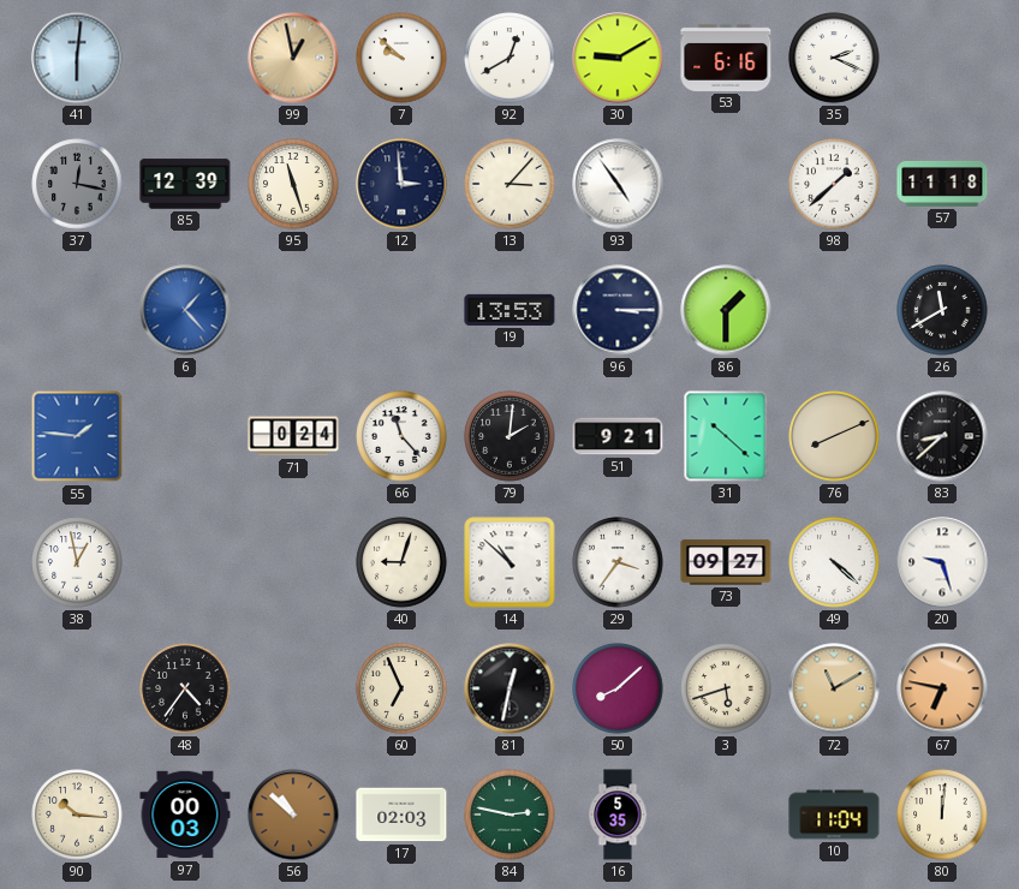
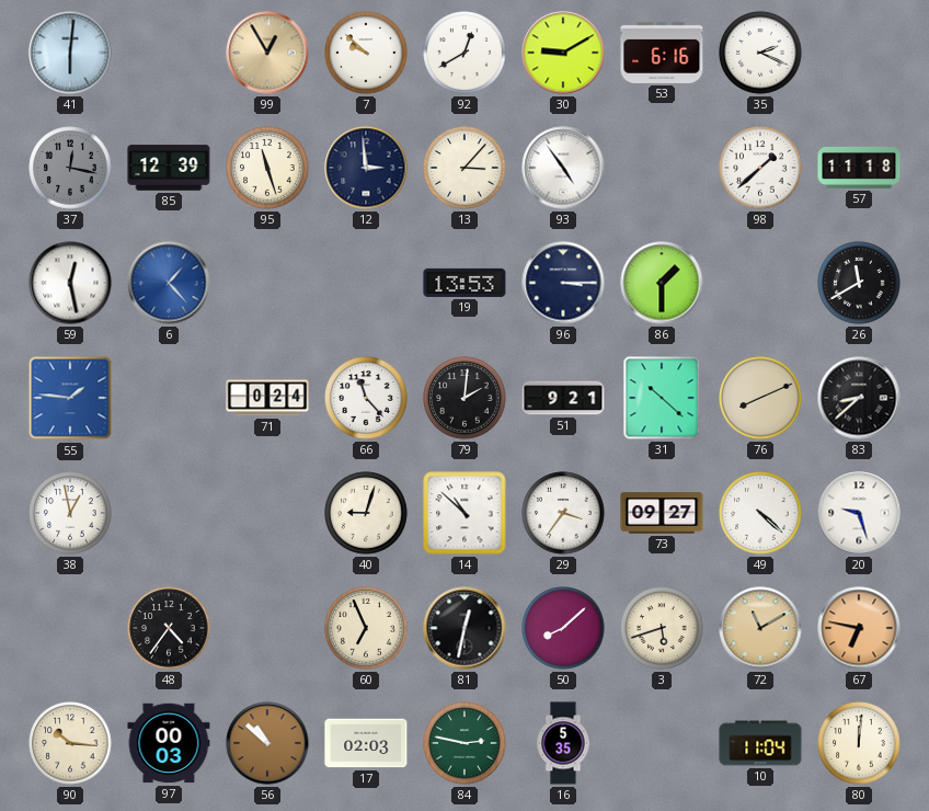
99: 12:58 -> 12:55
59: none -> 12:28
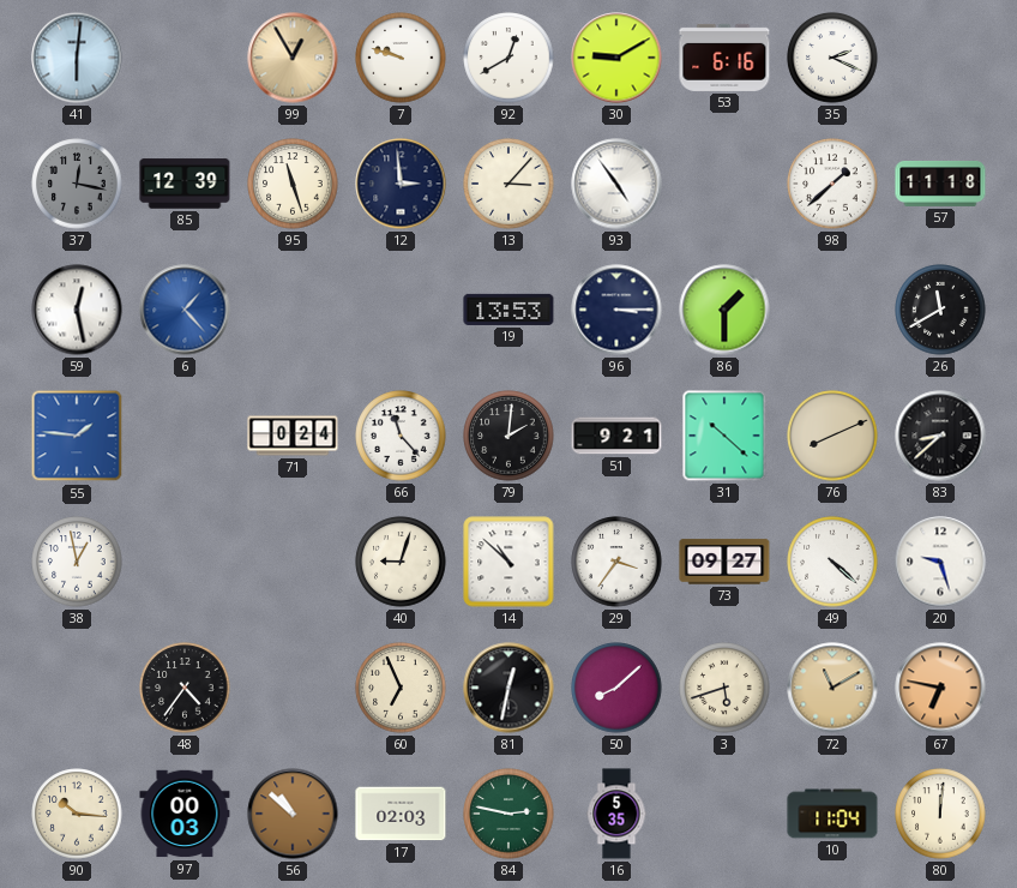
7: 9:52 -> 9:48
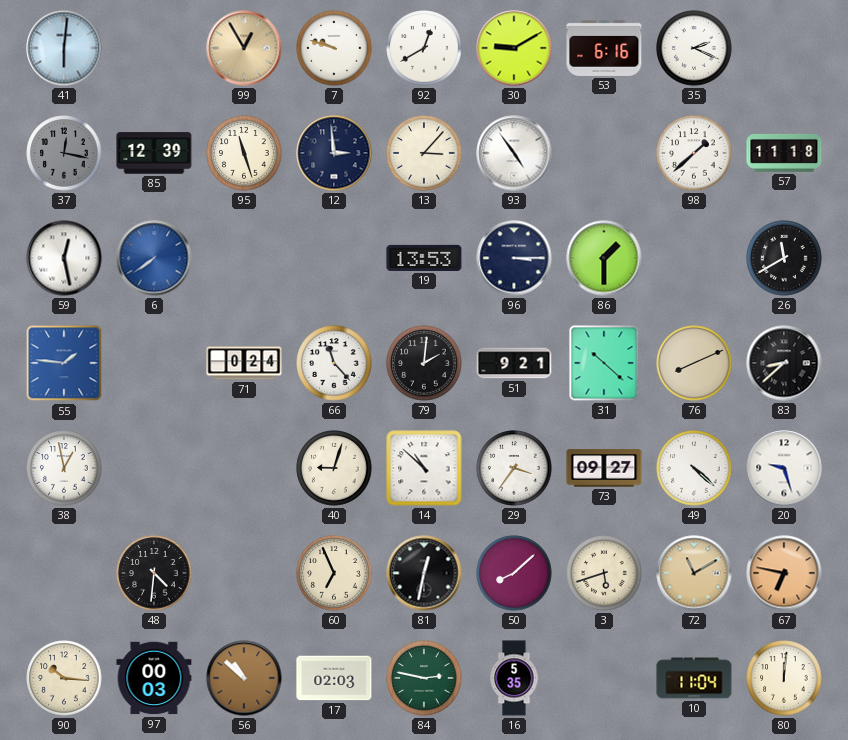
6: 1:23 -> 7:39
48: 4:36 -> 4:31
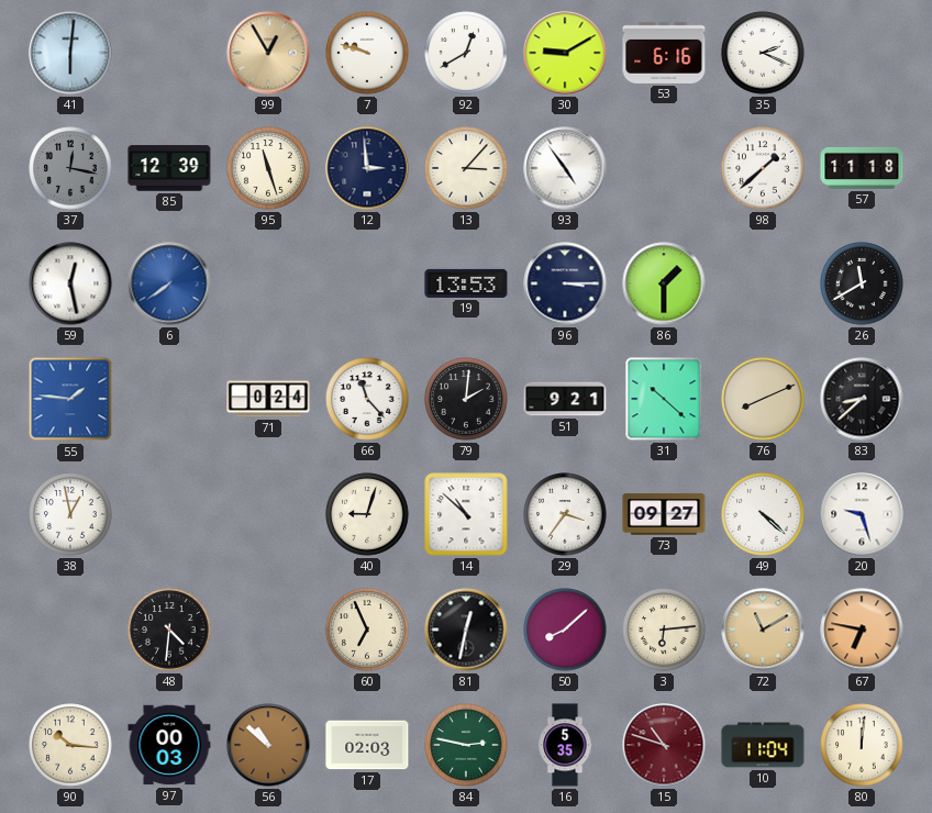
3: 5:42 -> 6:14
15: none -> 10:48
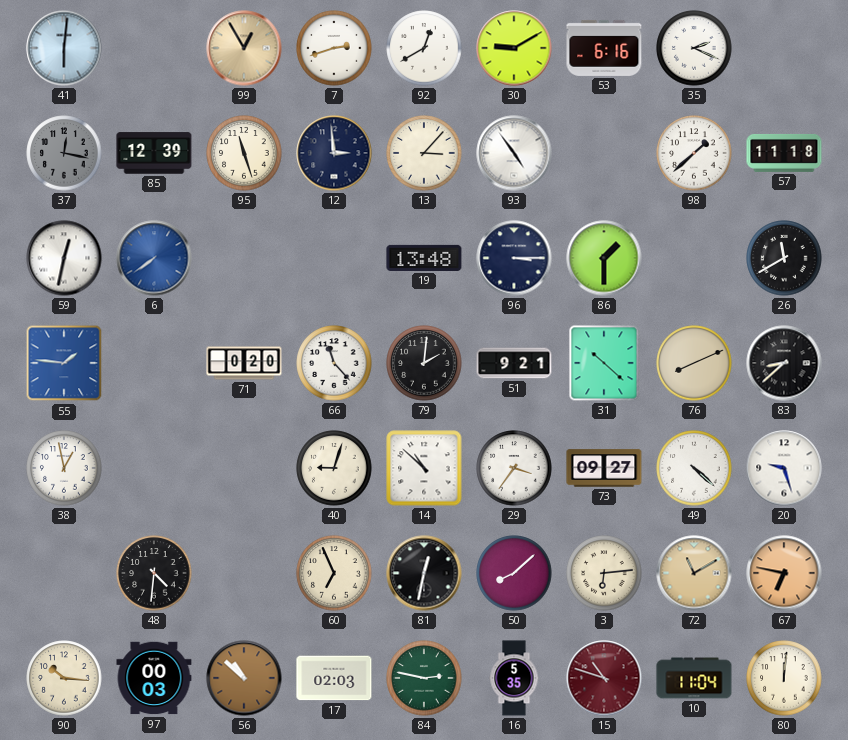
7: 9:48 -> 2:42
59: 12:28 -> 12:32
19: 13:53 -> 13:48
71: 0:24 -> 0:20
